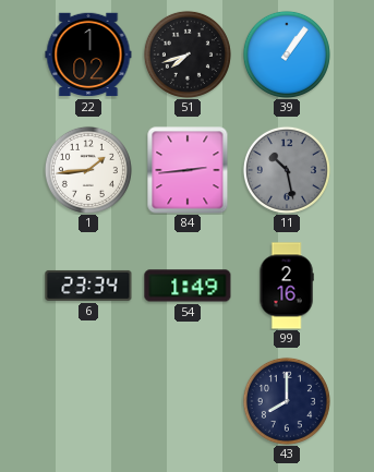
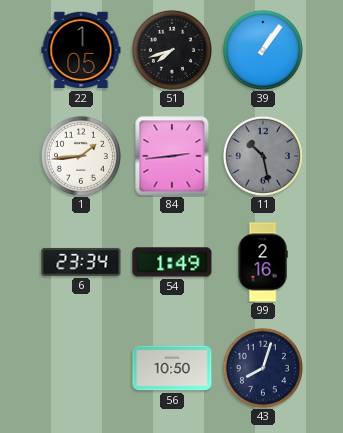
22: 1:02 -> 1:05
56: none -> 10:50
43: 8:00 -> 8:03
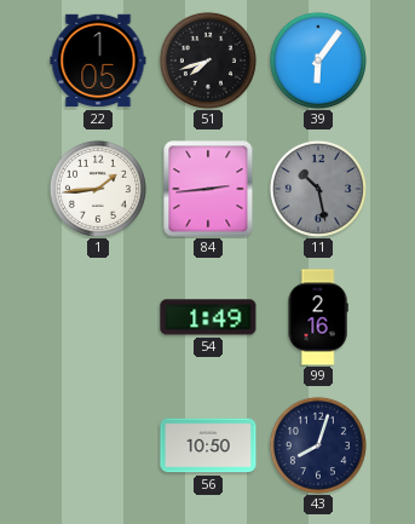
39: 1:06 -> 6:06
6: 23:34 -> none
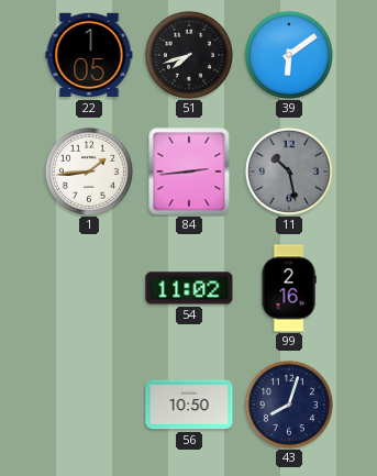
39: 6:06 -> 6:09
54: 1:49 -> 11:02
